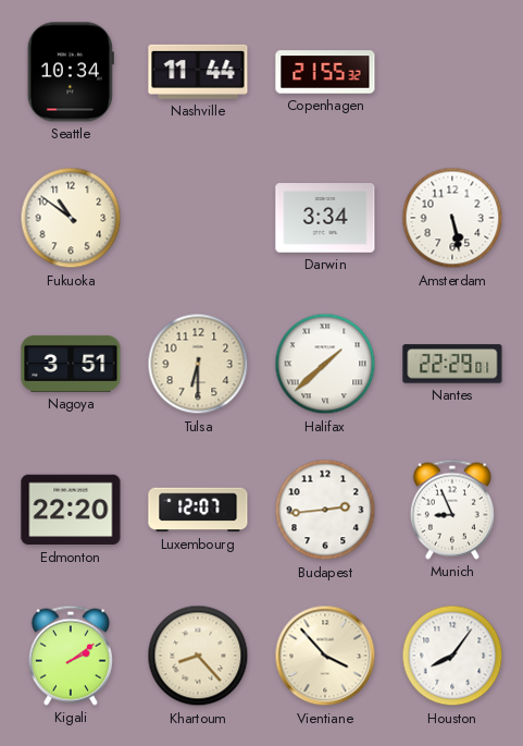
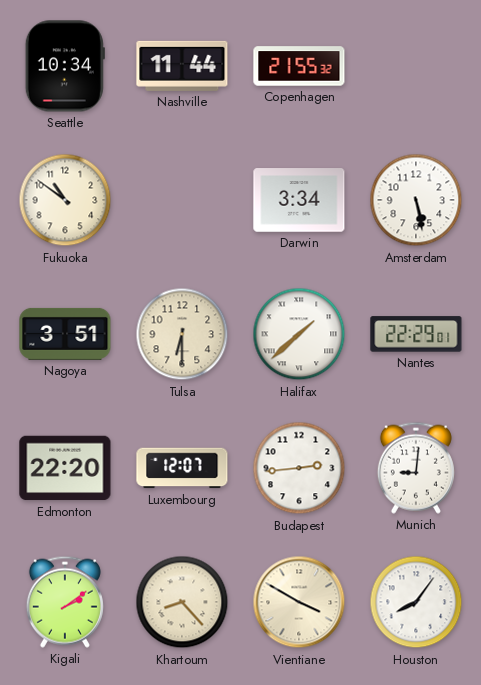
Munich: 8:56 -> 9:01
Vientiane: 3:53 -> 3:50
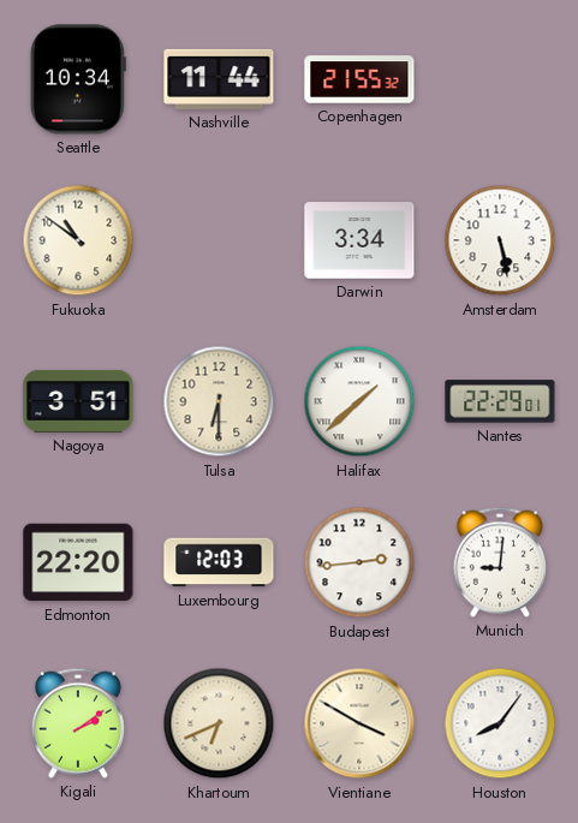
Luxembourg: 12:07 -> 12:03
Khartoum: 8:23 -> 6:41
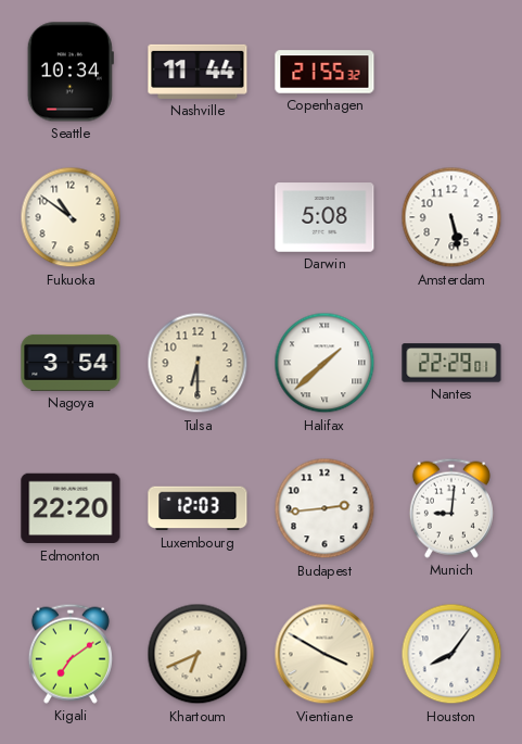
Darwin: 3:34 -> 5:08
Nagoya: 3:51 -> 3:54
Kigali: 2:09 -> 7:09
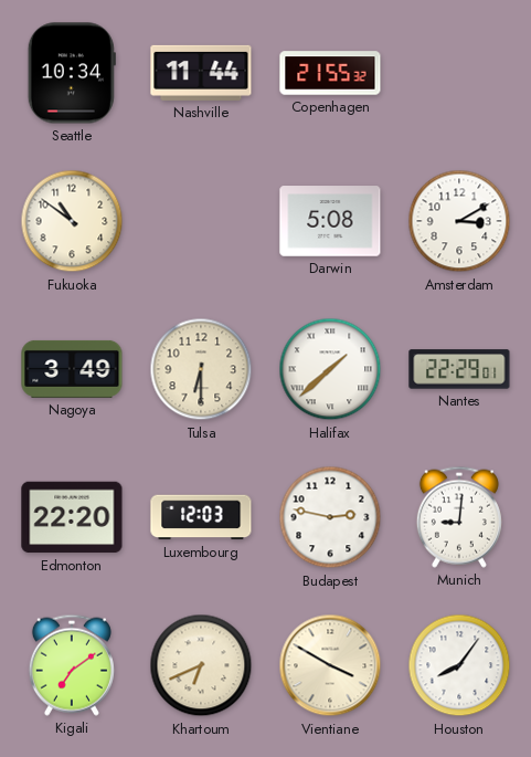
Amsterdam: 5:28 -> 3:10
Nagoya: 3:54 -> 3:49
Budapest: 2:44 -> 2:47
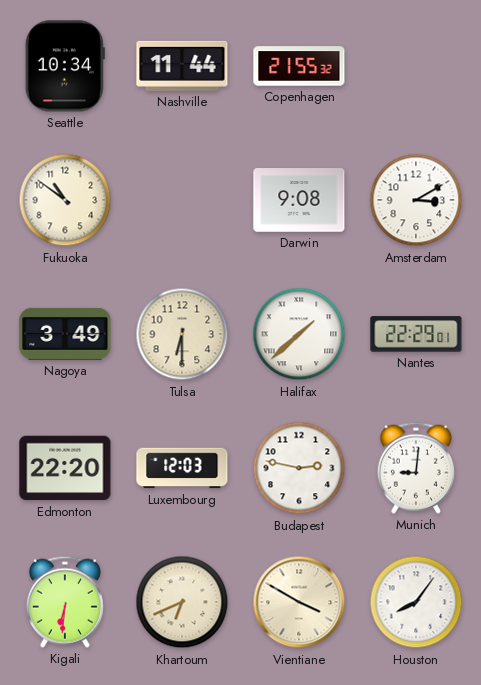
Darwin: 5:08 -> 9:08
Kigali: 7:09 -> 6:31
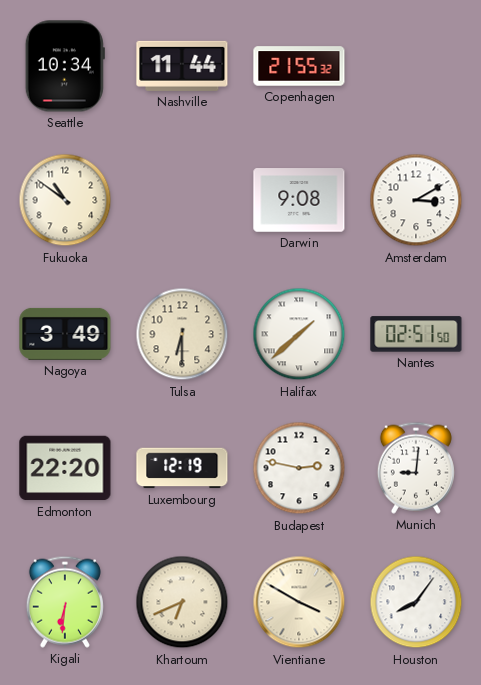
Nantes: 22:29 -> 02:51
Luxembourg: 12:03 -> 12:19
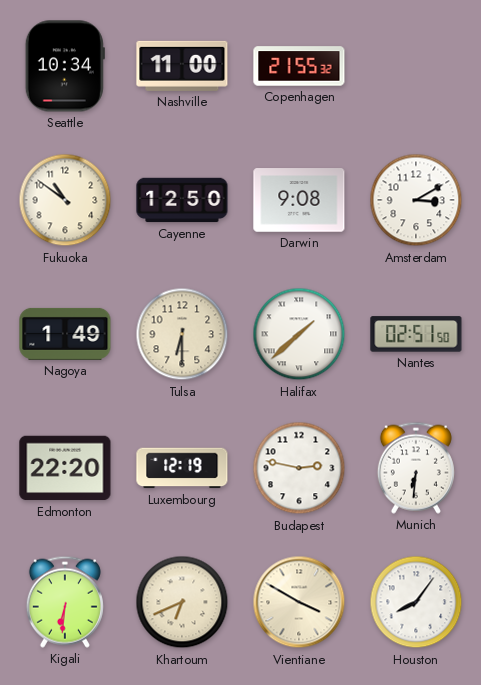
Nashville: 11:44 -> 11:00
Cayenne: none -> 12:50
Nagoya: 3:49 -> 1:49
Munich: 9:01 -> 6:31
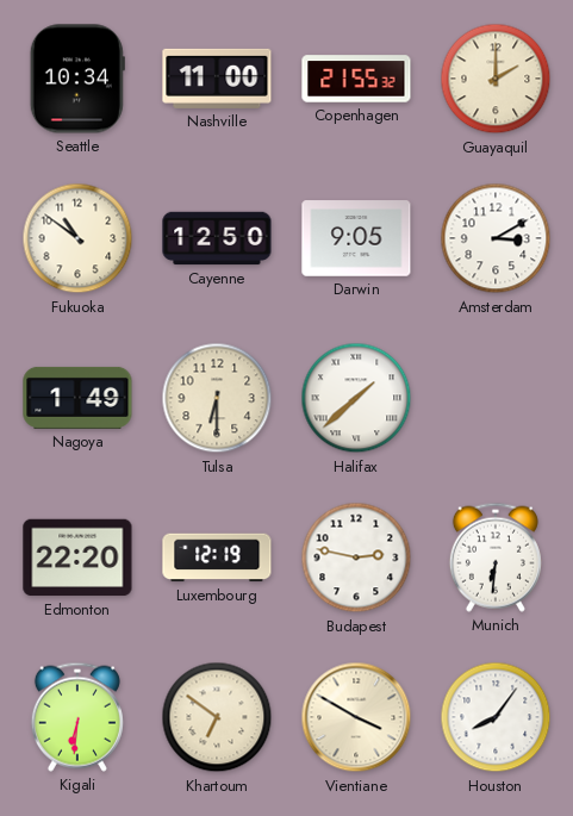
Guayaquil: none -> 2:00
Darwin: 9:08 -> 9:05
Nantes: 02:51 -> none
Khartoum: 6:41 -> 6:51
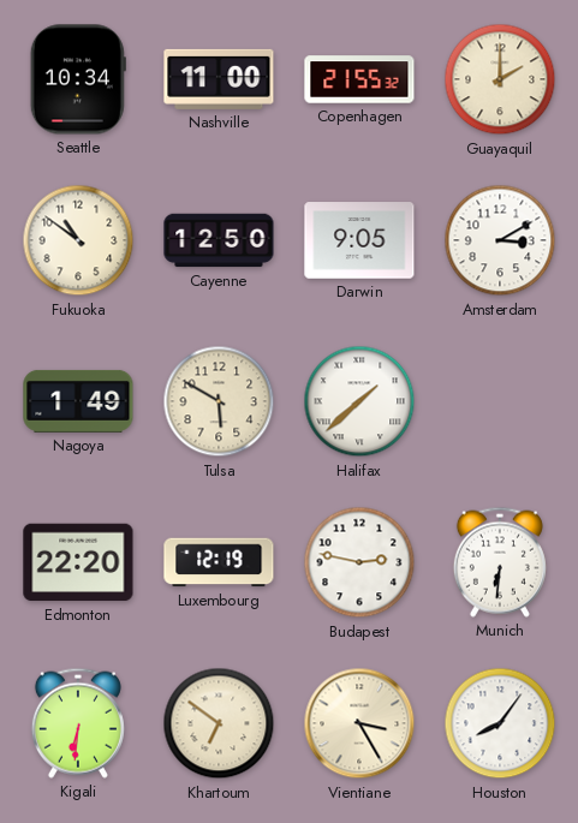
Tulsa: 6:30 -> 5:50
Vientiane: 3:50 -> 3:25
